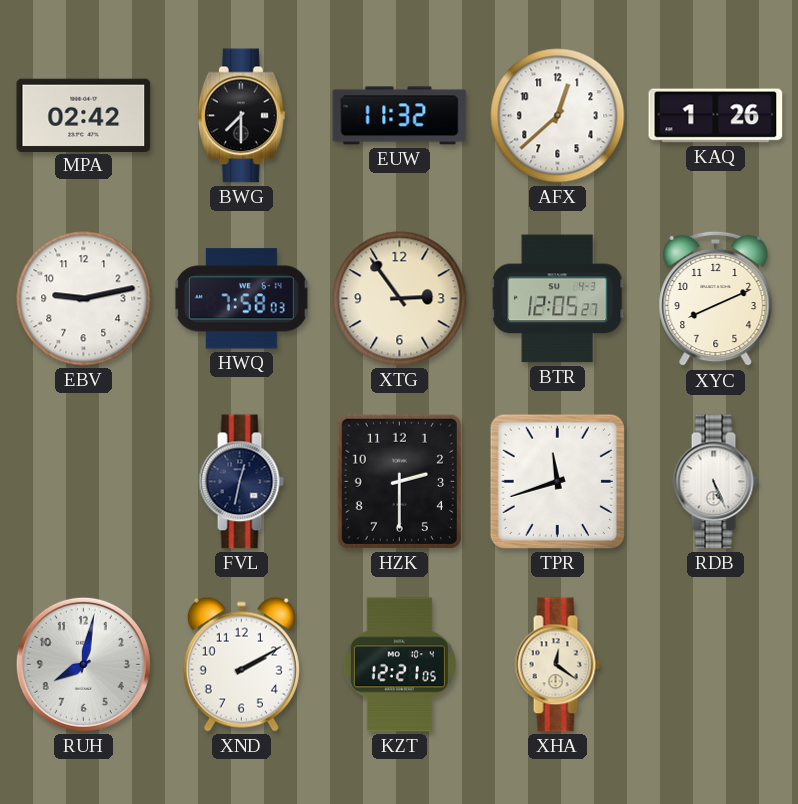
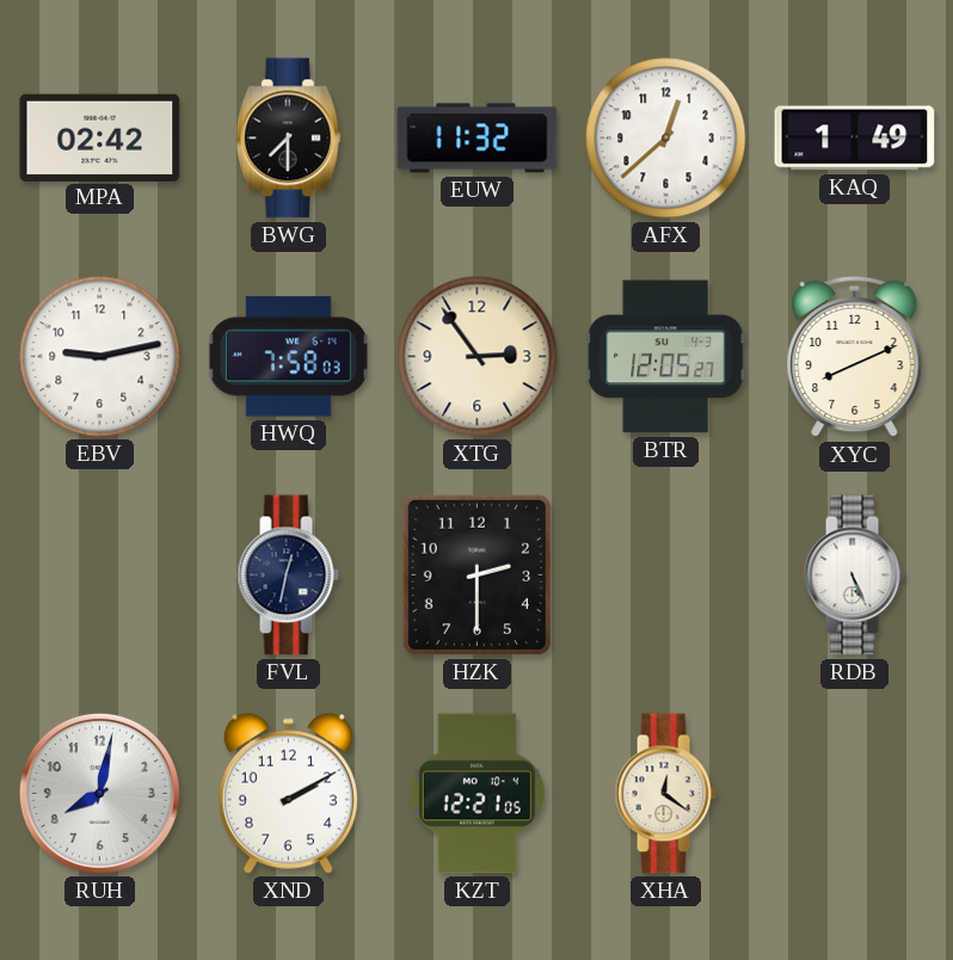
KAQ: 1:26 -> 1:49
TPR: 11:42 -> none
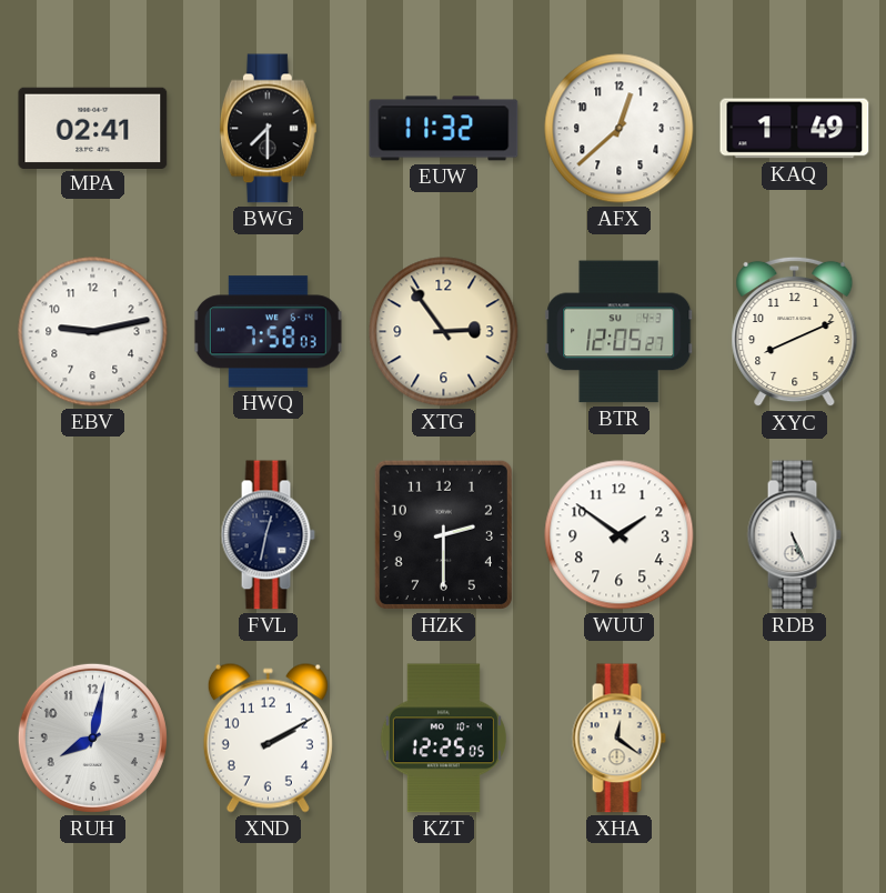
MPA: 02:42 -> 02:41
WUU: none -> 1:51
KZT: 12:21 -> 12:25
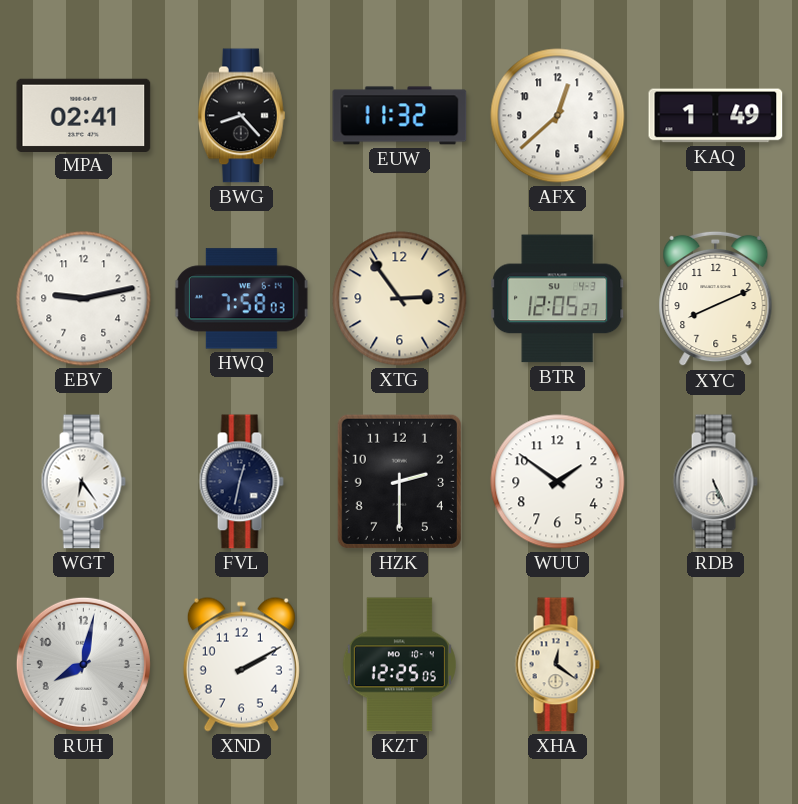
BWG: 7:30 -> 8:23
WGT: none -> 6:24
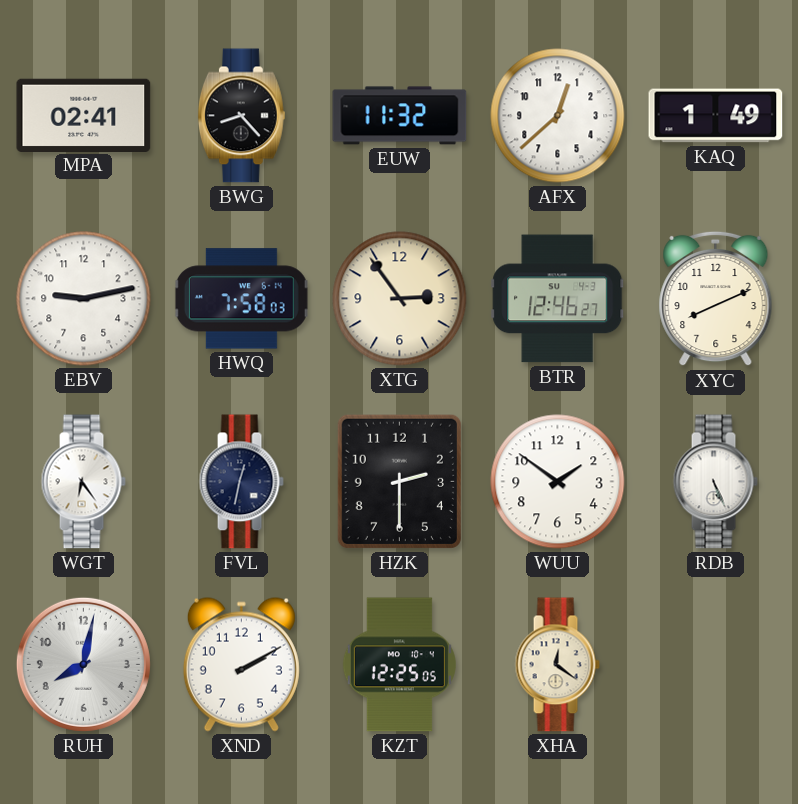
BTR: 12:05 -> 12:46
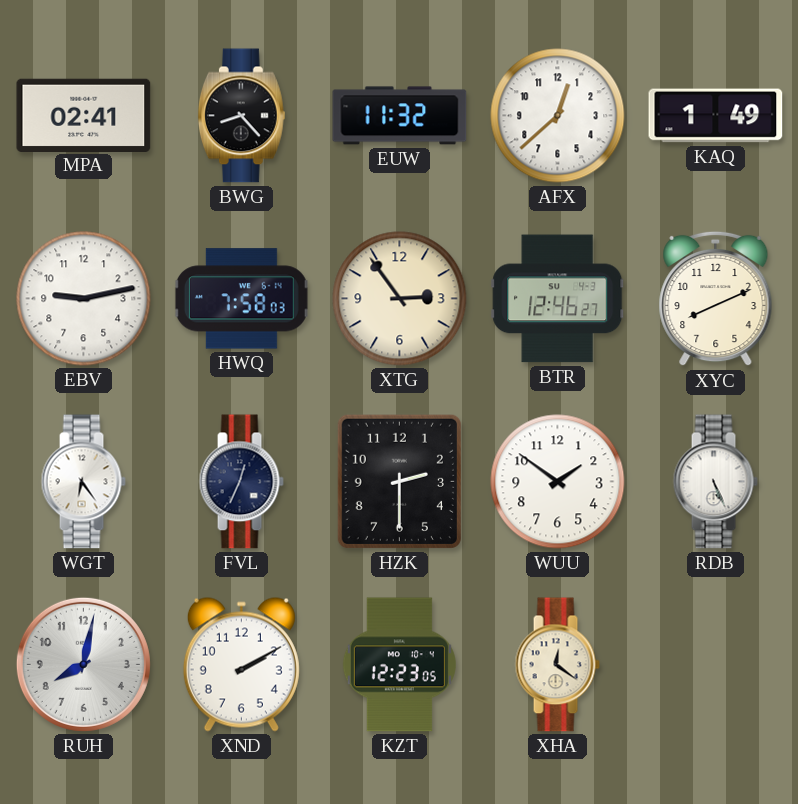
FVL: 12:32 -> 12:34
KZT: 12:25 -> 12:23
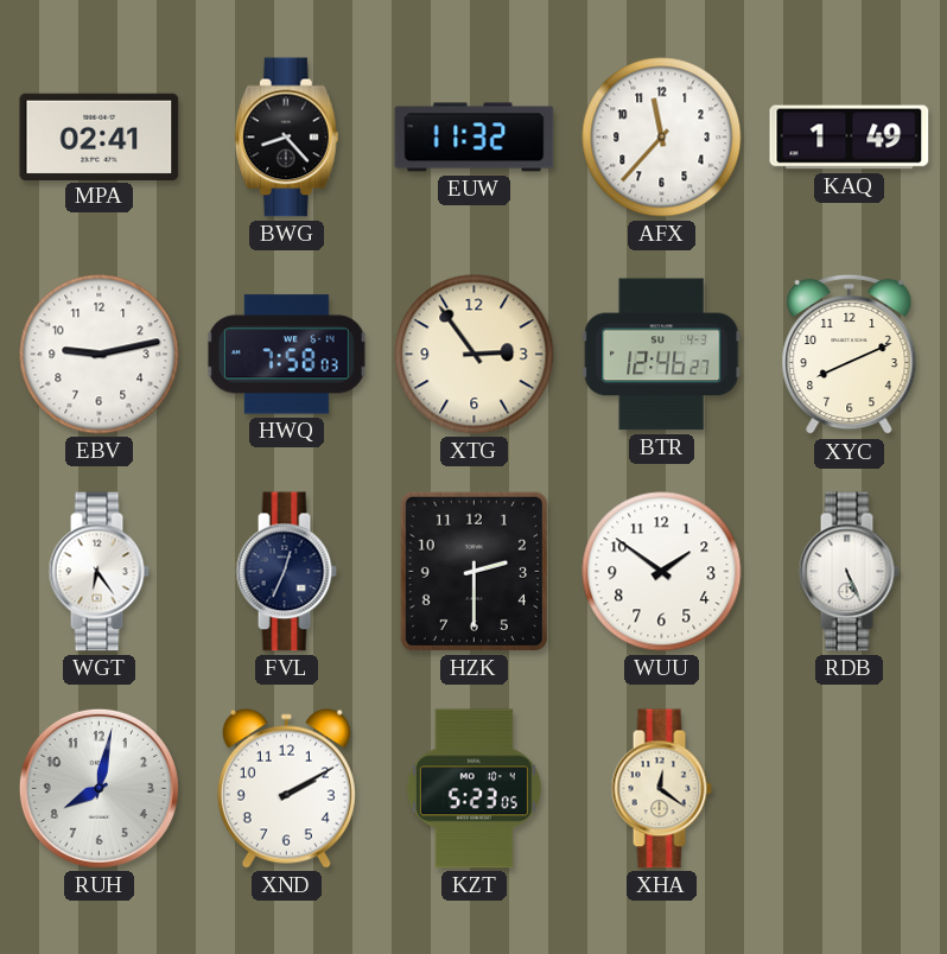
AFX: 12:38 -> 11:37
KZT: 12:23 -> 5:23
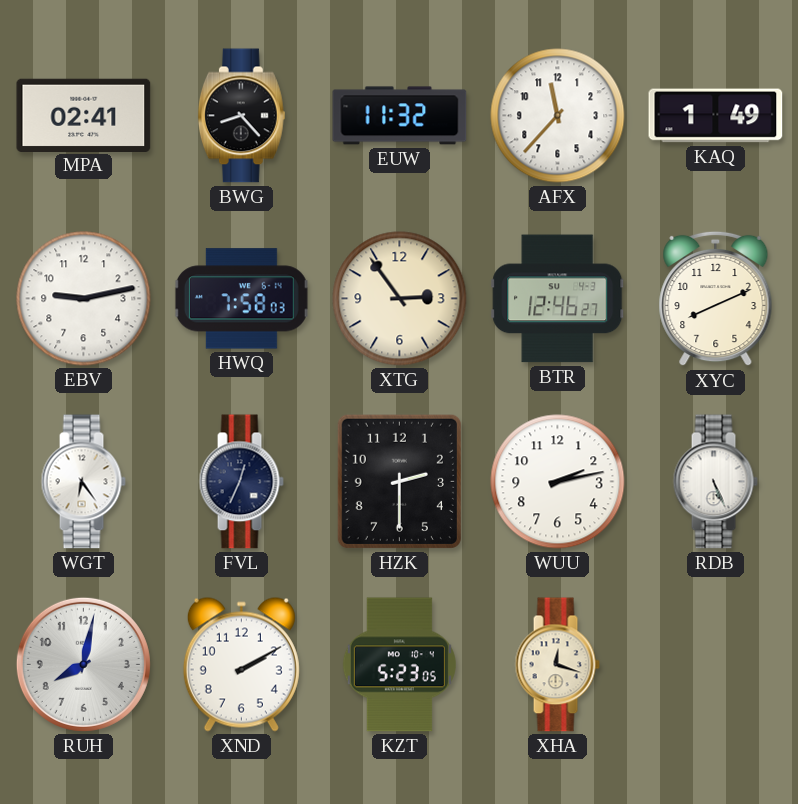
WUU: 1:51 -> 2:13
XHA: 12:21 -> 12:18
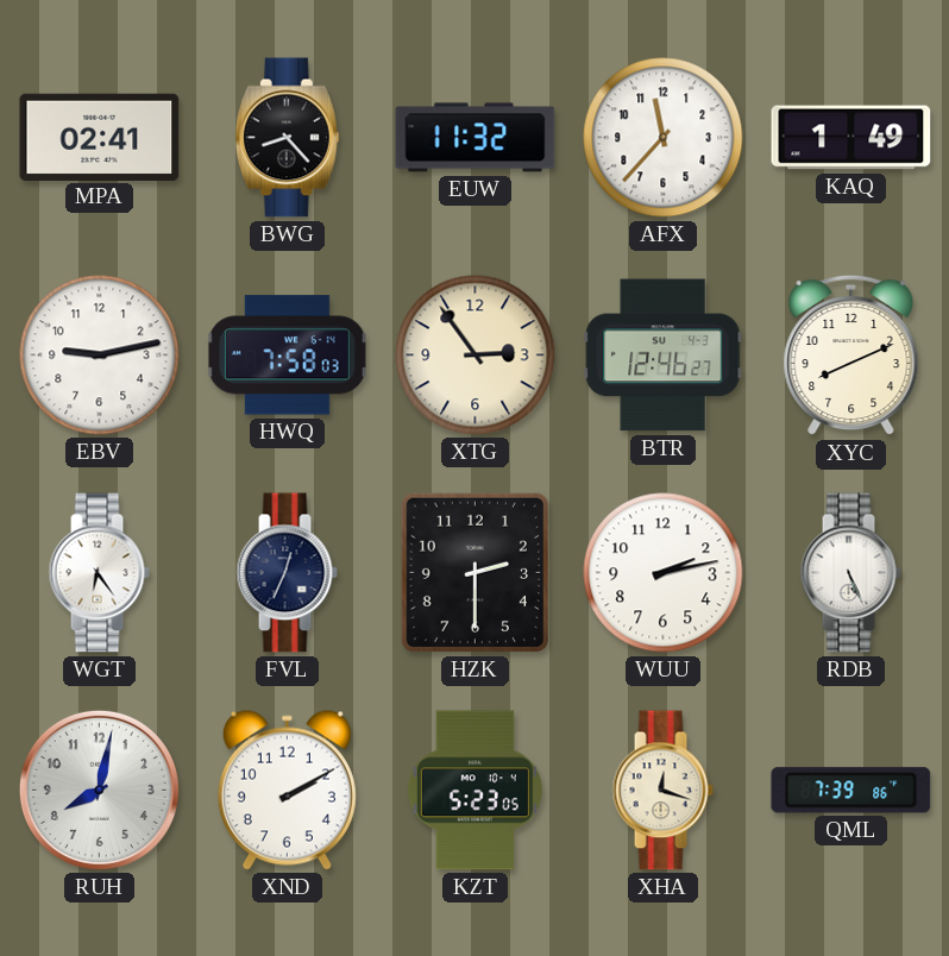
QML: none -> 7:39
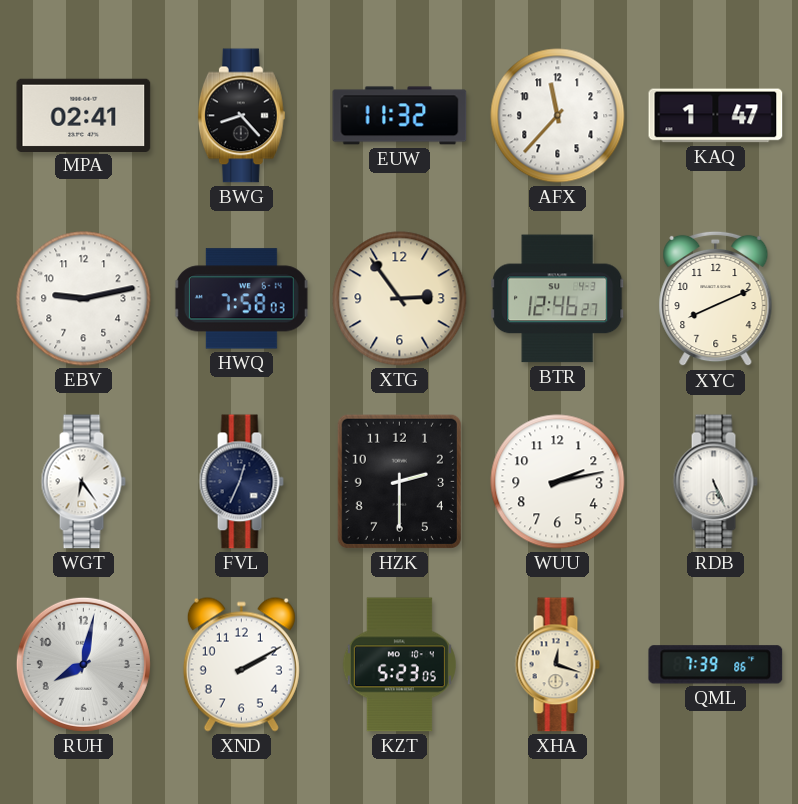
KAQ: 1:49 -> 1:47
